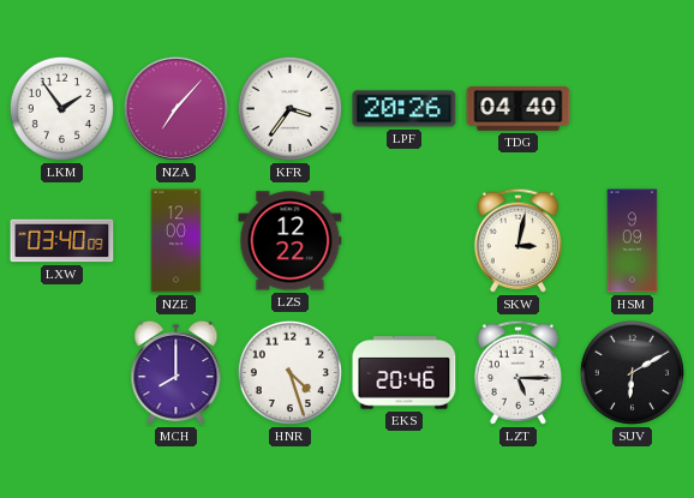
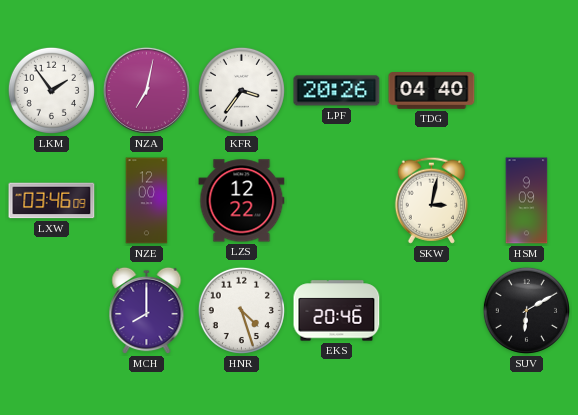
NZA: 7:07 -> 7:02
LXW: 03:40 -> 03:46
LZT: 5:15 -> none
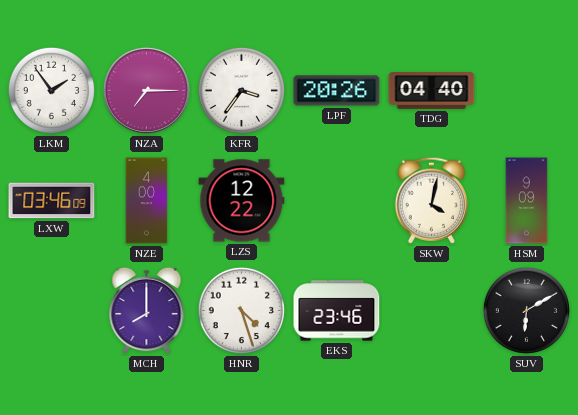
NZA: 7:02 -> 7:15
NZE: 12:00 -> 4:00
SKW: 3:02 -> 4:02
EKS: 20:46 -> 23:46
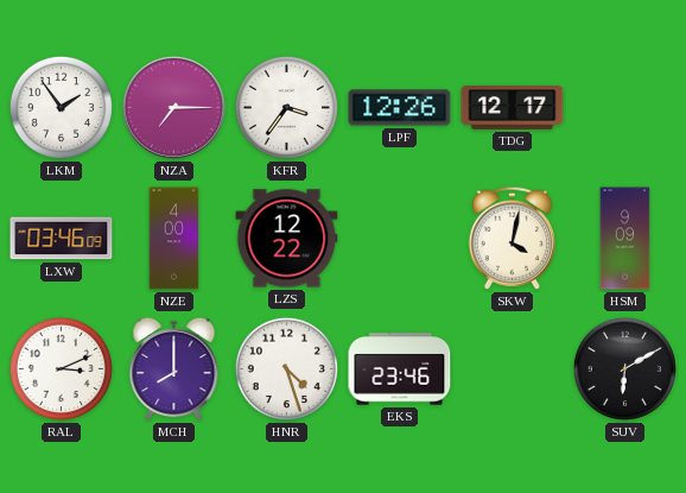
LPF: 20:26 -> 12:26
TDG: 04:40 -> 12:17
RAL: none -> 3:11
